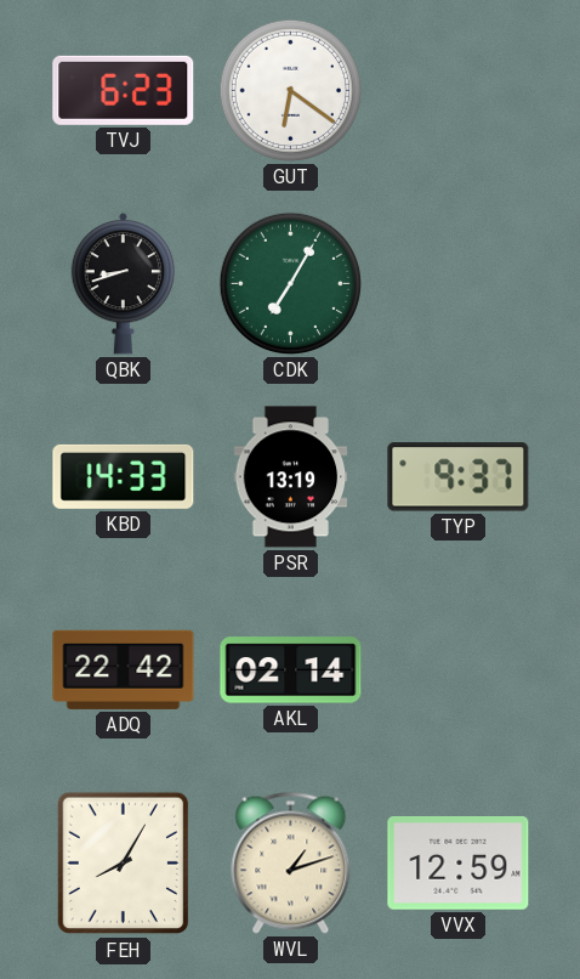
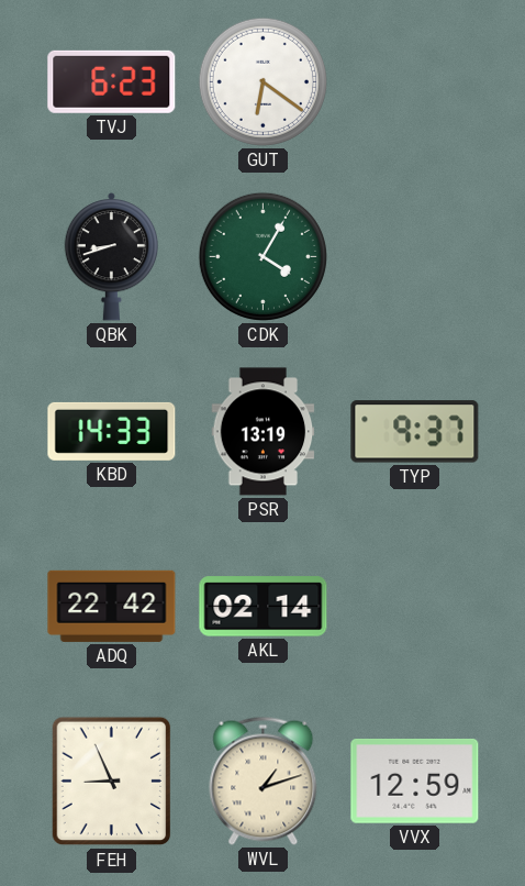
CDK: 7:05 -> 4:05
FEH: 8:05 -> 8:56
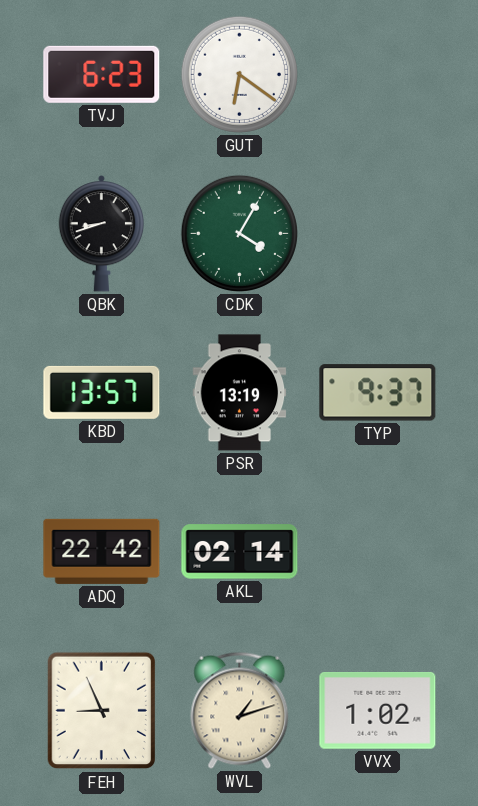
KBD: 14:33 -> 13:57
VVX: 12:59 -> 1:02
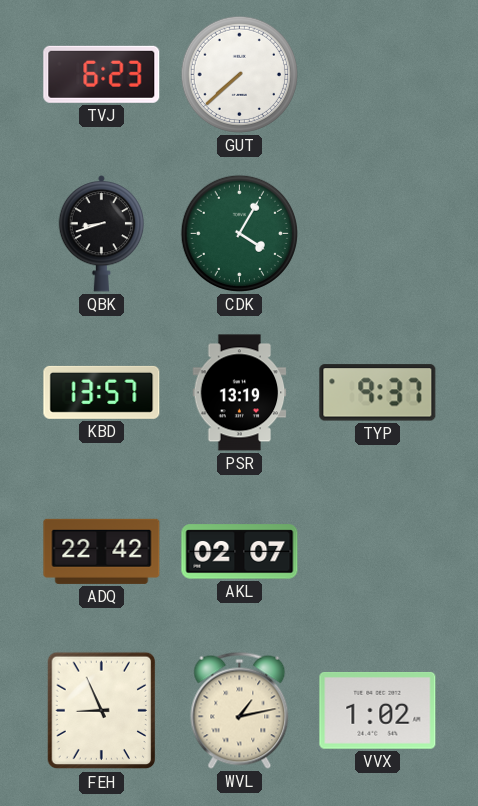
GUT: 6:21 -> 7:38
AKL: 02:14 -> 02:07
WVL: 1:12 -> 1:13
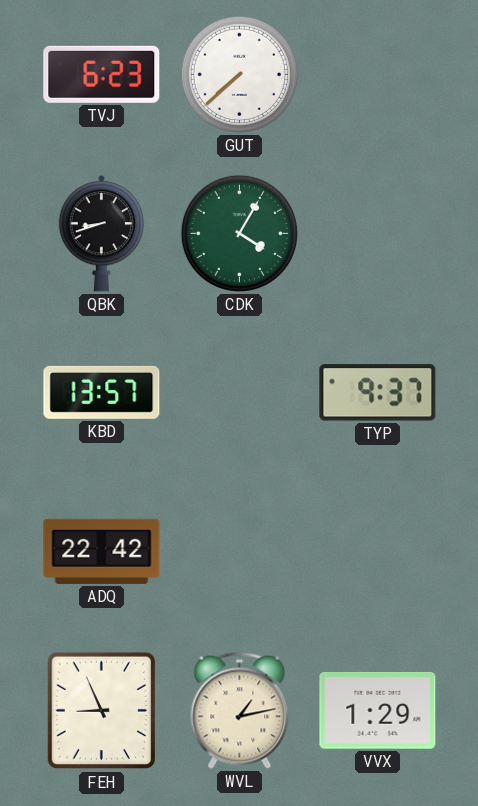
PSR: 13:19 -> none
AKL: 02:07 -> none
VVX: 1:02 -> 1:29
